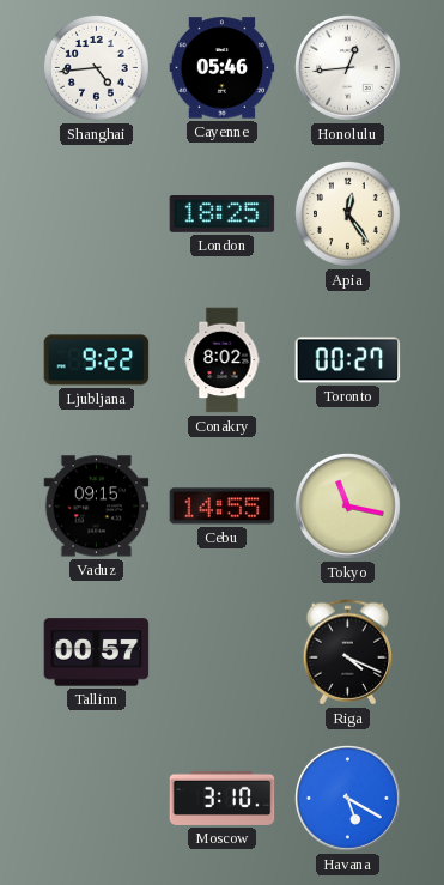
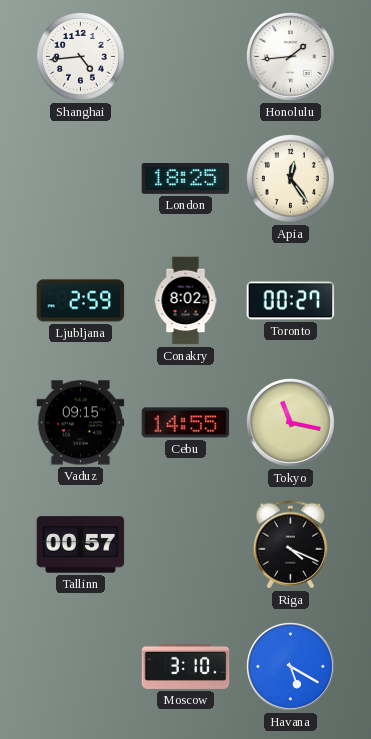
Cayenne: 05:46 -> none
Honolulu: 12:44 -> 1:44
Ljubljana: 9:22 -> 2:59
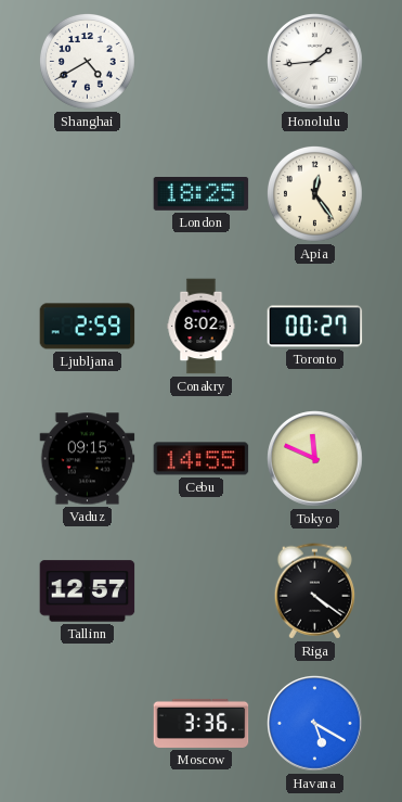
Shanghai: 4:44 -> 4:40
Tokyo: 11:17 -> 11:49
Tallinn: 00:57 -> 12:57
Riga: 4:19 -> 4:21
Moscow: 3:10 -> 3:36
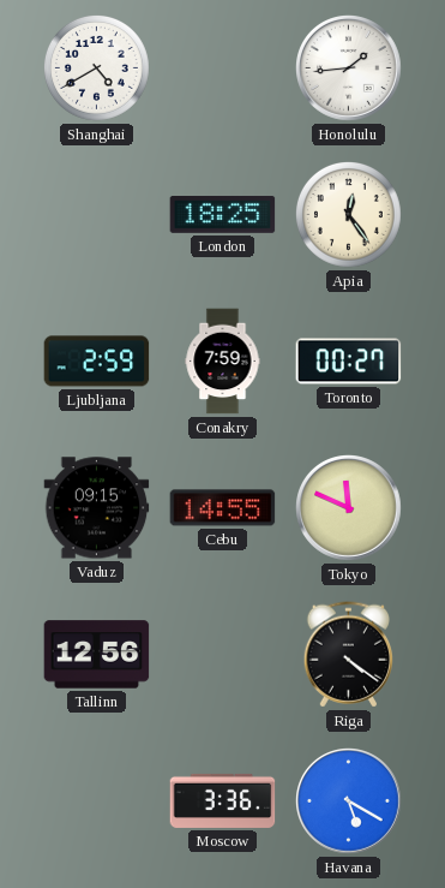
Conakry: 8:02 -> 7:59
Tallinn: 12:57 -> 12:56
